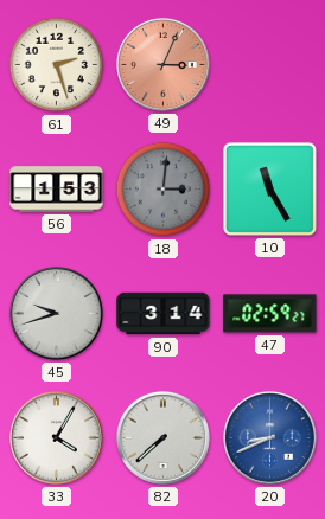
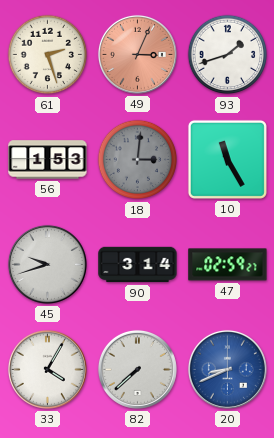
93: none -> 1:42
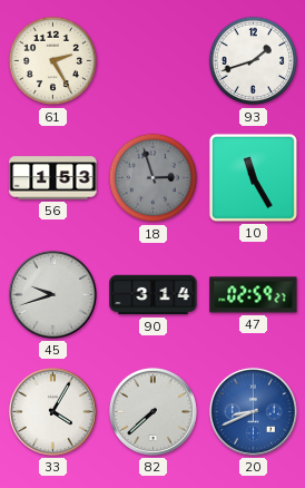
61: 2:27 -> 2:25
49: 3:04 -> none
18: 3:01 -> 2:57
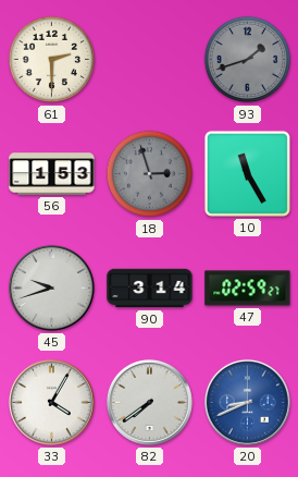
61: 2:25 -> 2:30
93 dial: white -> grey
82: 7:38 -> 7:39
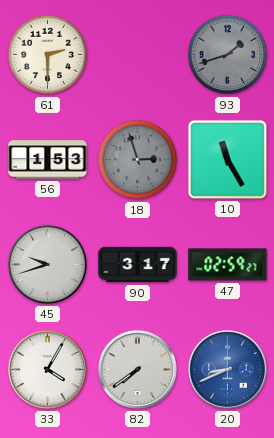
90: 3:14 -> 3:17
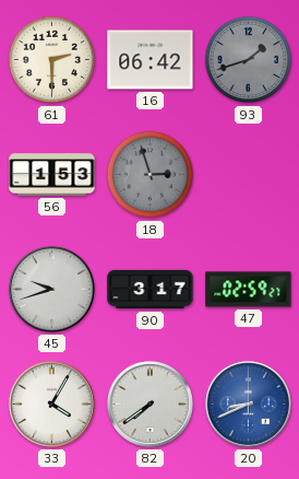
16: none -> 06:42
10: 11:25 -> none
